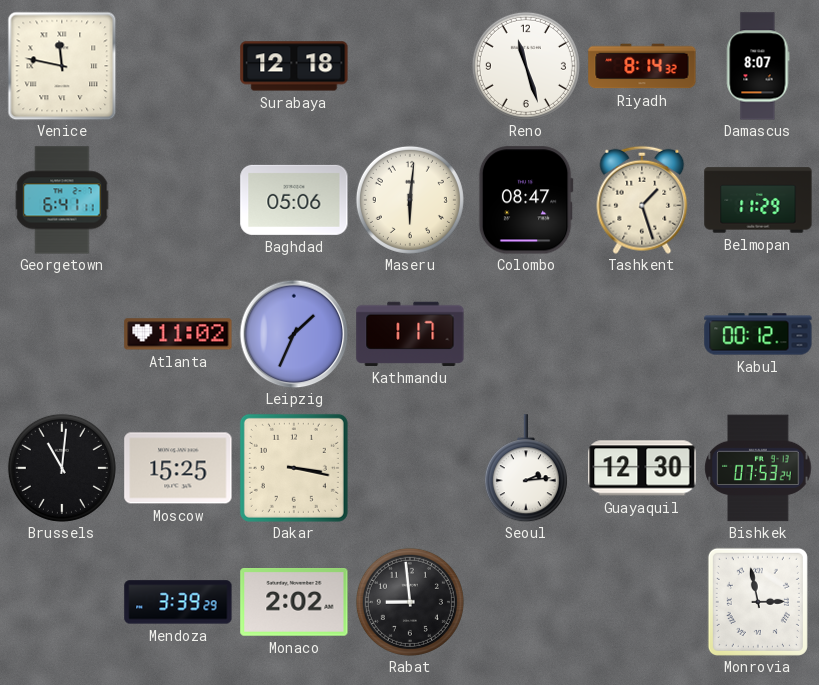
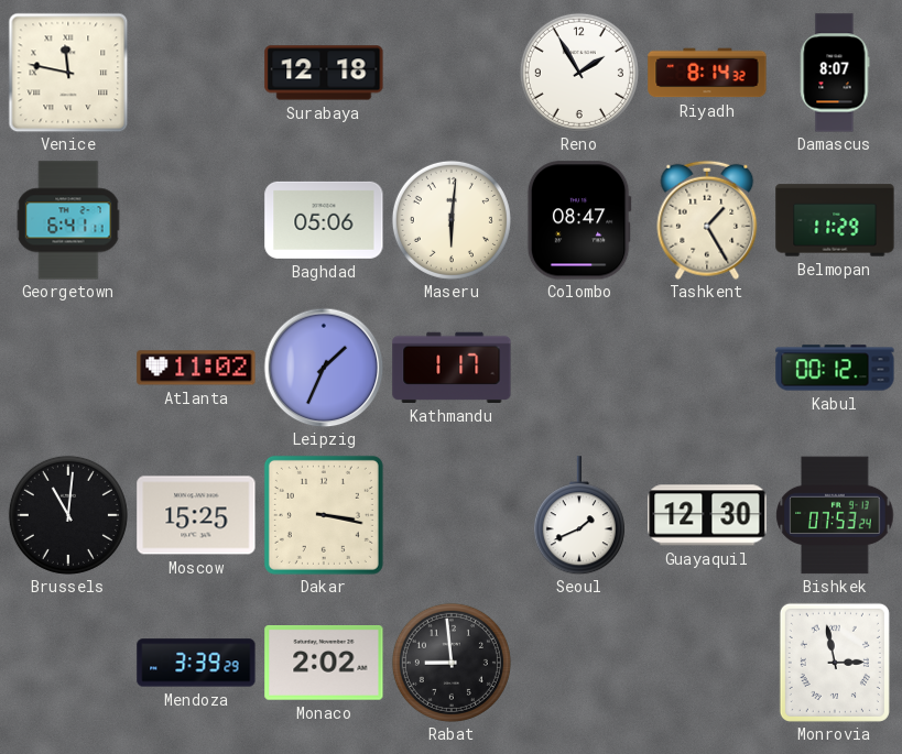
Reno: 11:27 -> 1:55
Tashkent: 1:27 -> 1:25
Seoul: 2:14 -> 1:41
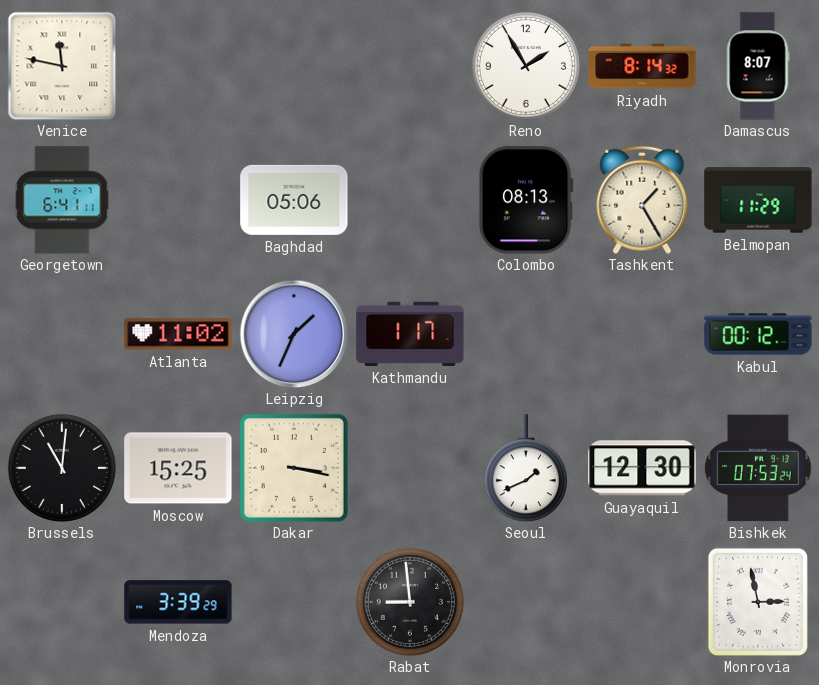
Surabaya: 12:18 -> none
Maseru: 6:01 -> none
Colombo: 08:47 -> 08:13
Monaco: 2:02 -> none
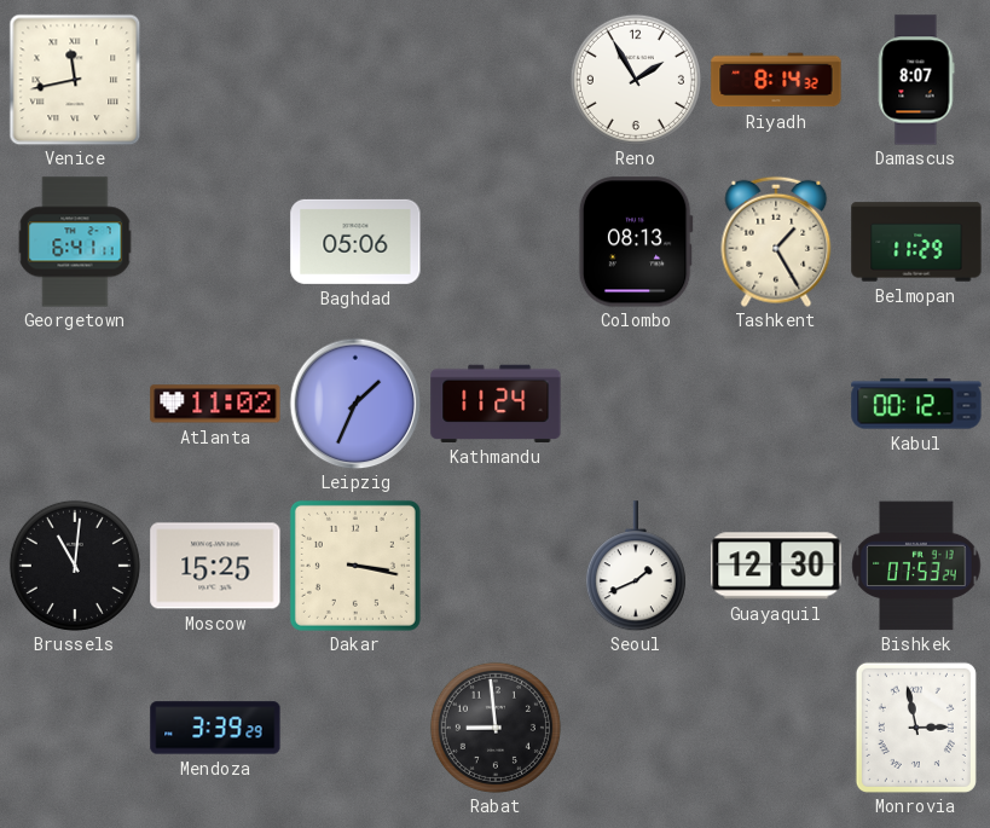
Venice: 11:47 -> 11:43
Kathmandu: 1:17 -> 11:24
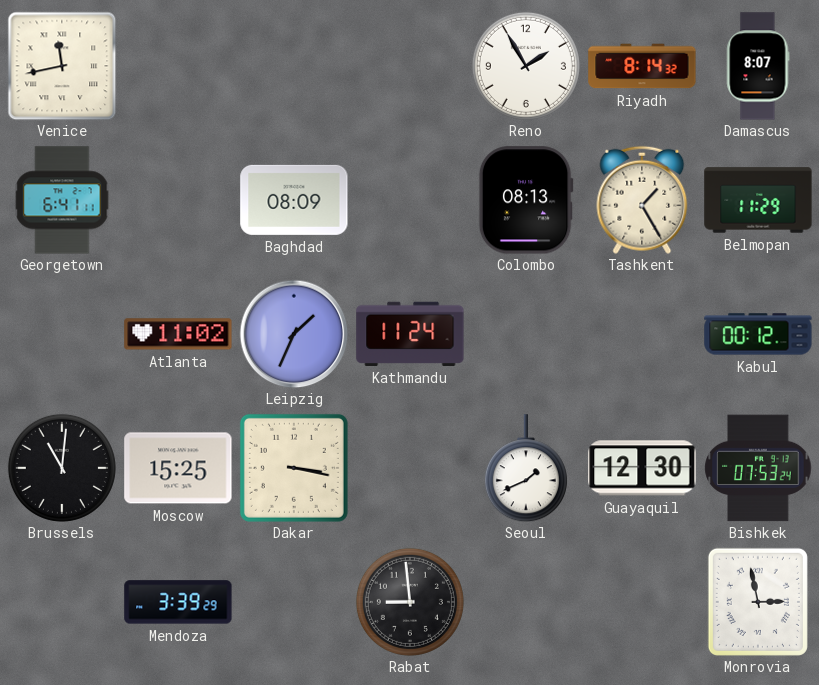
Baghdad: 05:06 -> 08:09
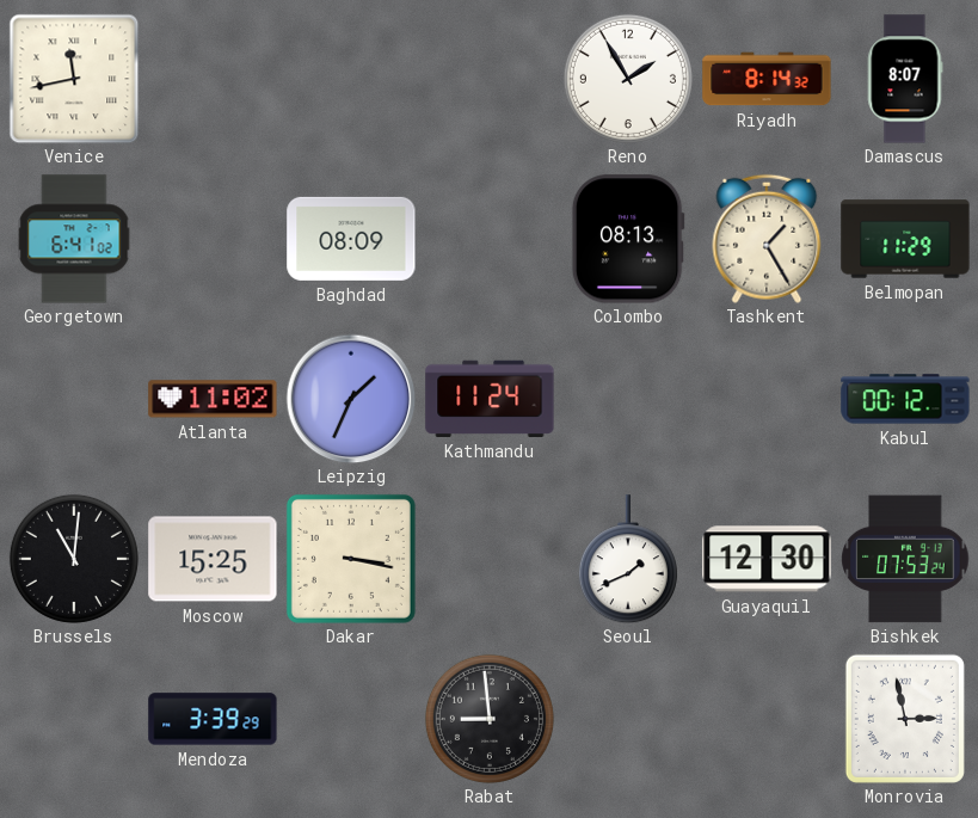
Georgetown: 6:41:11 -> 6:41:02
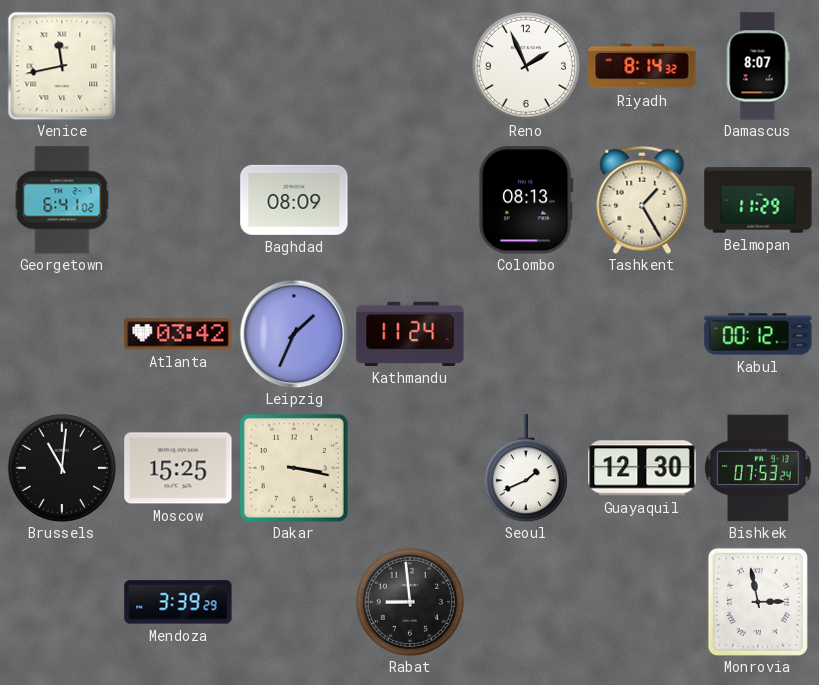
Reno: 1:55 -> 1:56
Atlanta: 11:02 -> 03:42
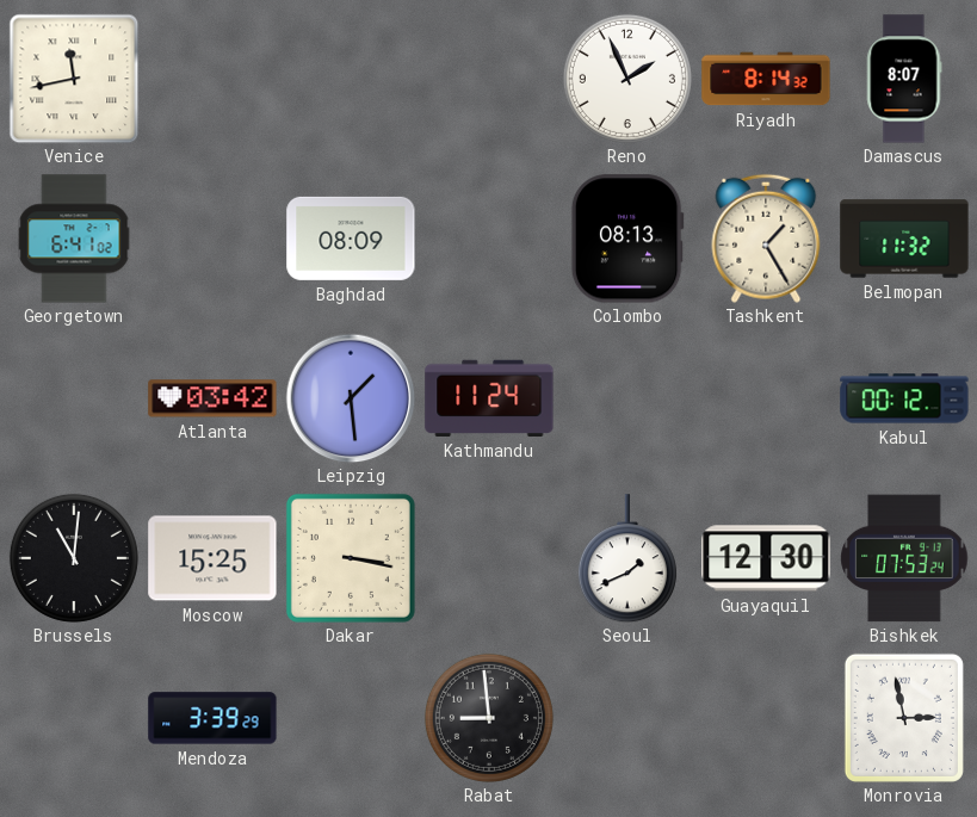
Belmopan: 11:29 -> 11:32
Leipzig: 1:34 -> 1:29
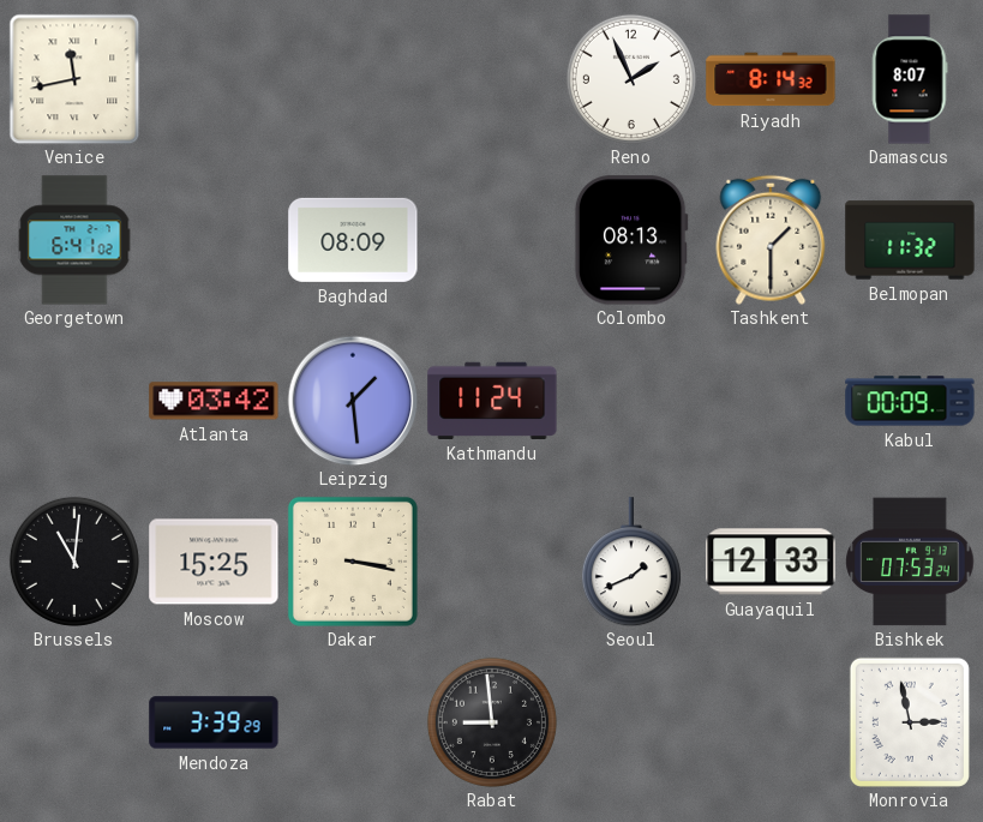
Tashkent: 1:25 -> 1:30
Kabul: 00:12 -> 00:09
Guayaquil: 12:30 -> 12:33
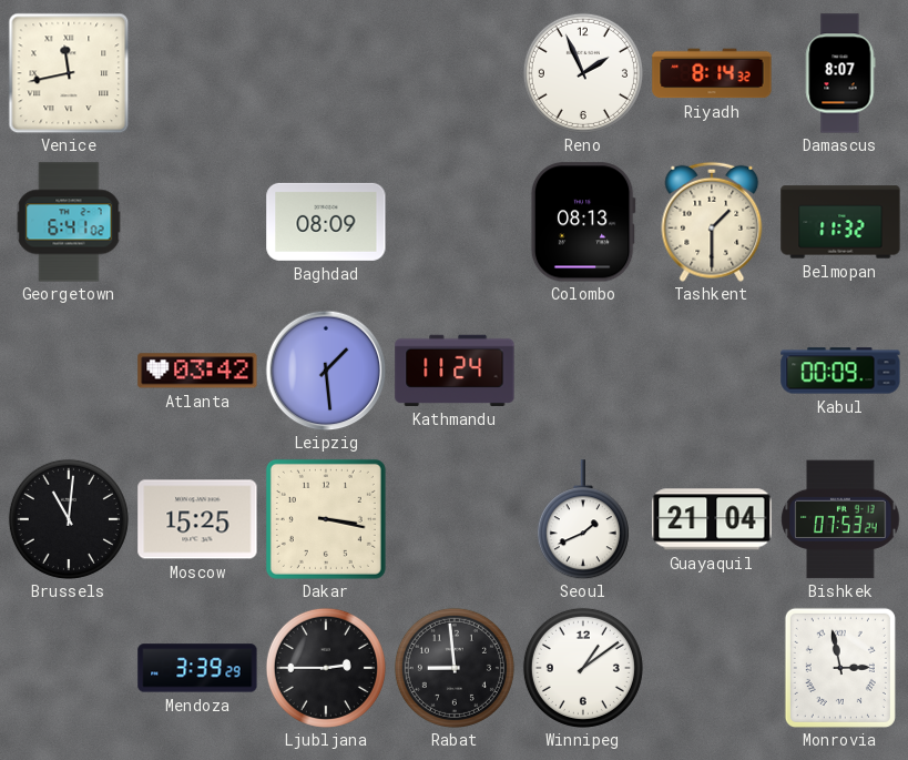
Guayaquil: 12:33 -> 21:04
Ljubljana: none -> 2:45
Winnipeg: none -> 1:09
